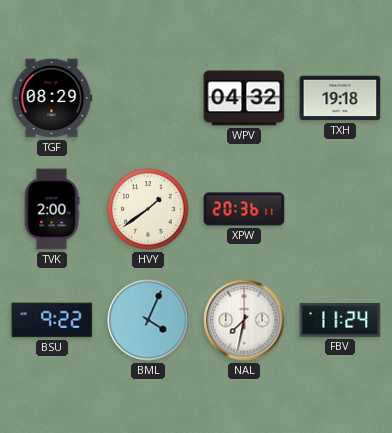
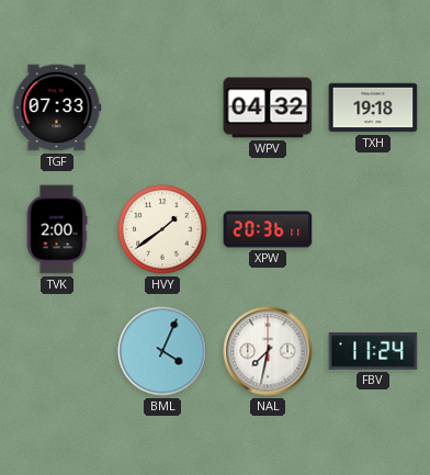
TGF: 08:29 -> 07:33
BSU: 9:22 -> none
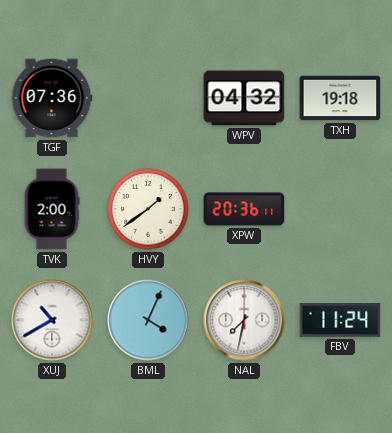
TGF: 07:33 -> 07:36
XUJ: none -> 10:40
